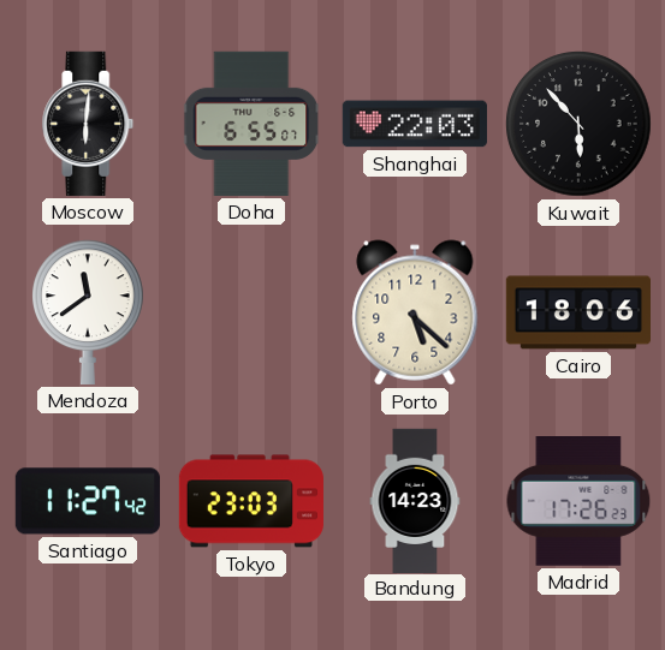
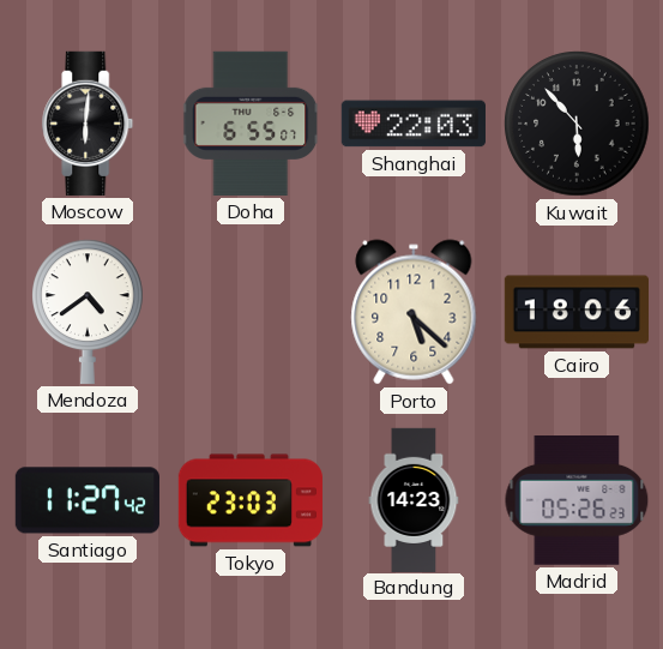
Mendoza: 11:39 -> 4:39
Madrid: 17:26 -> 05:26
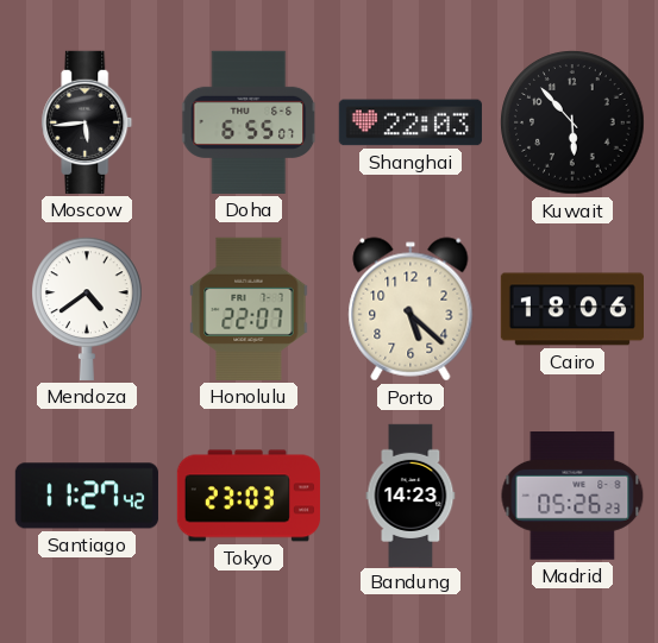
Moscow: 6:01 -> 5:44
Honolulu: none -> 22:07
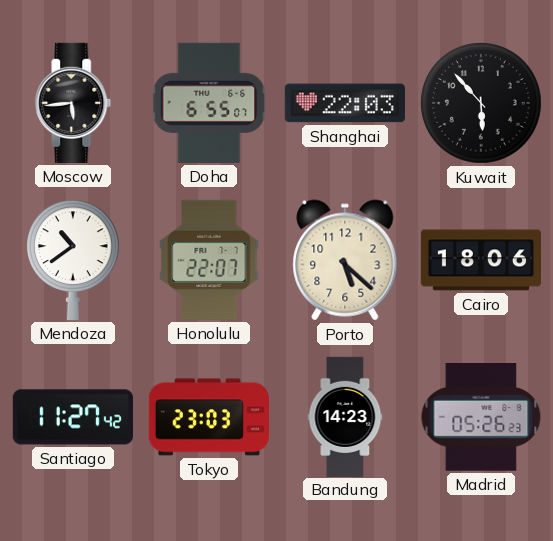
Mendoza: 4:39 -> 10:39
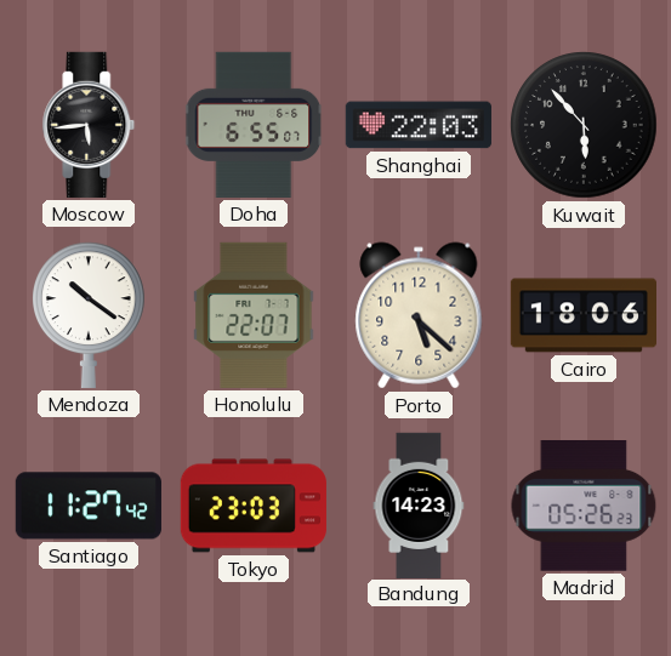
Mendoza: 10:39 -> 10:21
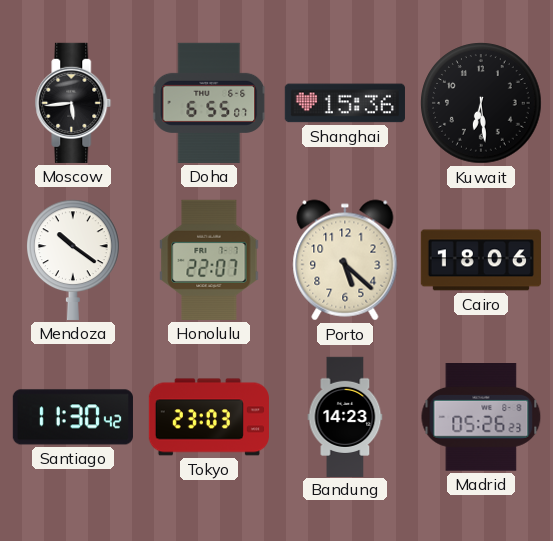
Shanghai: 22:03 -> 15:36
Kuwait: 5:53 -> 6:29
Santiago: 11:27 -> 11:30
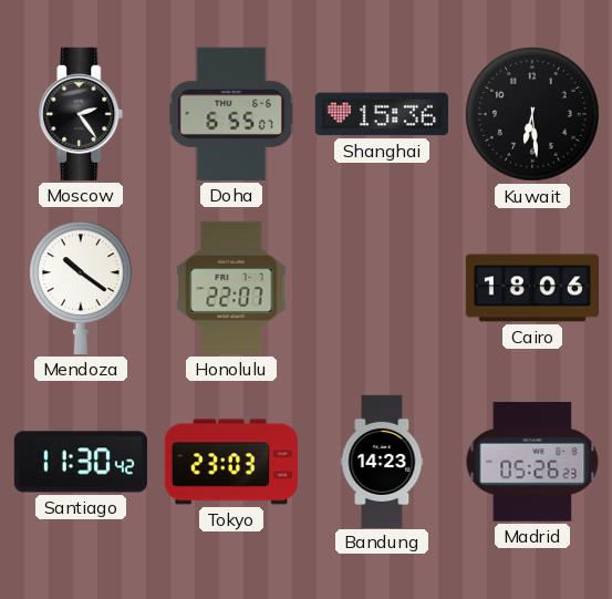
Moscow: 5:44 -> 2:24
Porto: 5:22 -> none
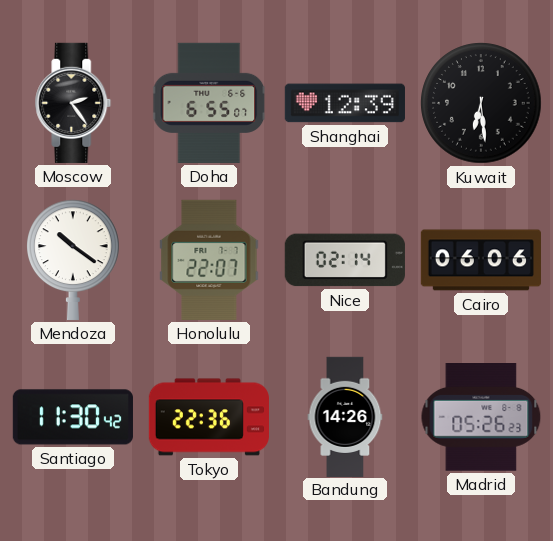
Shanghai: 15:36 -> 12:39
Nice: none -> 02:14
Cairo: 18:06 -> 06:06
Tokyo: 23:03 -> 22:36
Bandung: 14:23 -> 14:26
